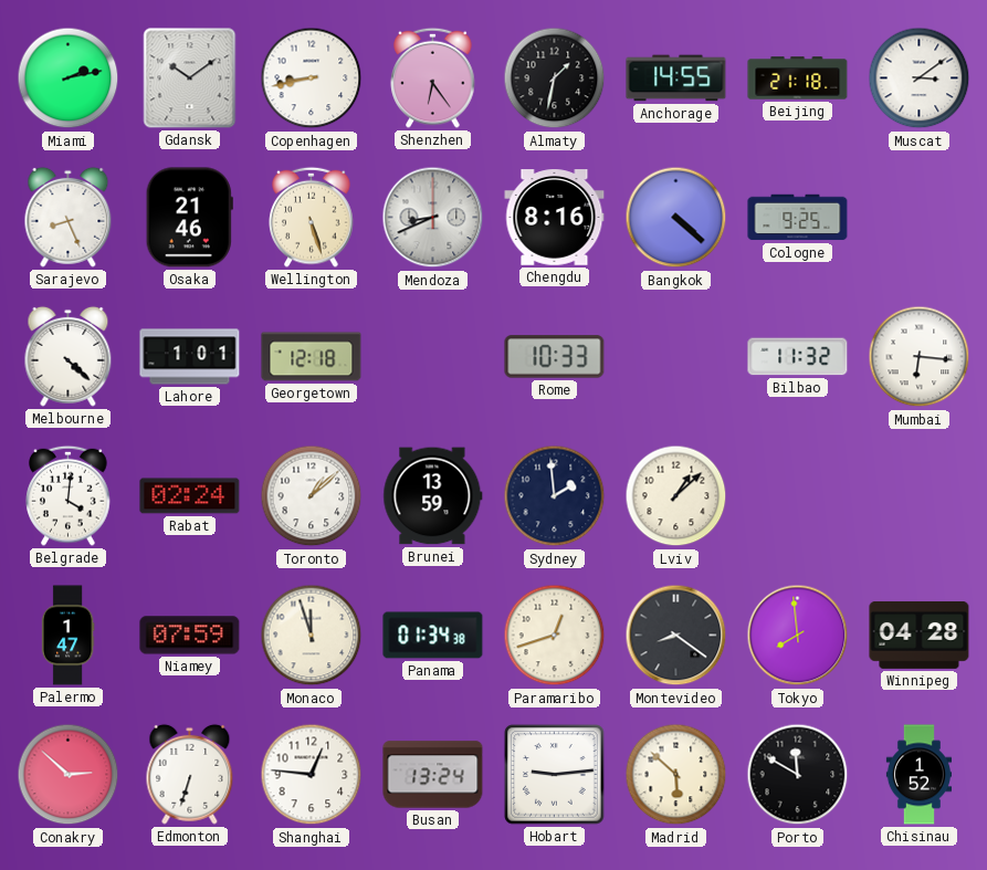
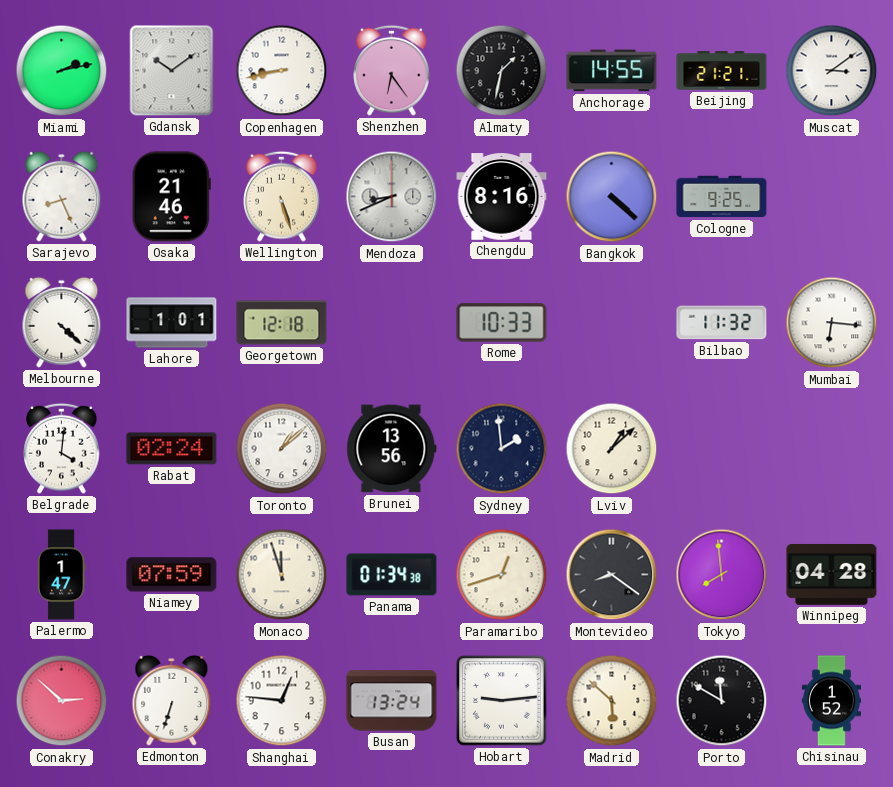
Beijing: 21:18 -> 21:21
Brunei: 13:59 -> 13:56
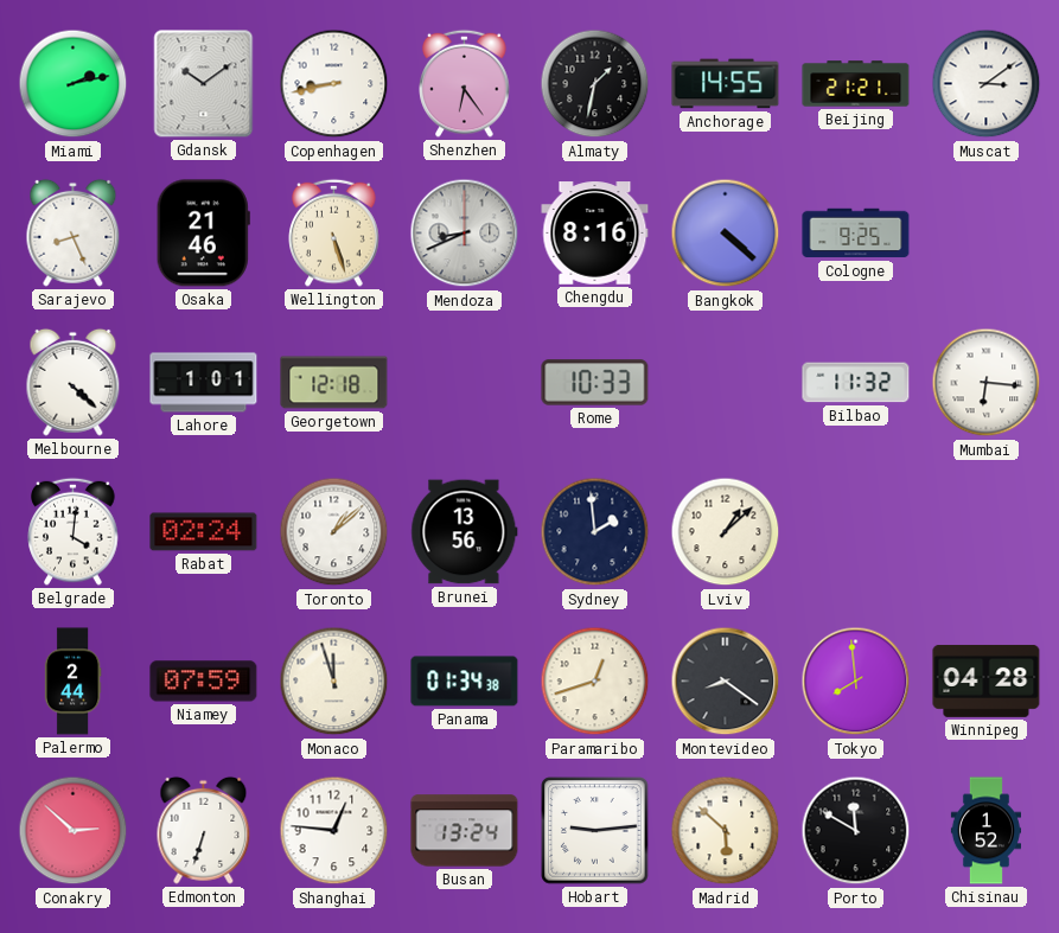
Palermo: 1:47 -> 2:44
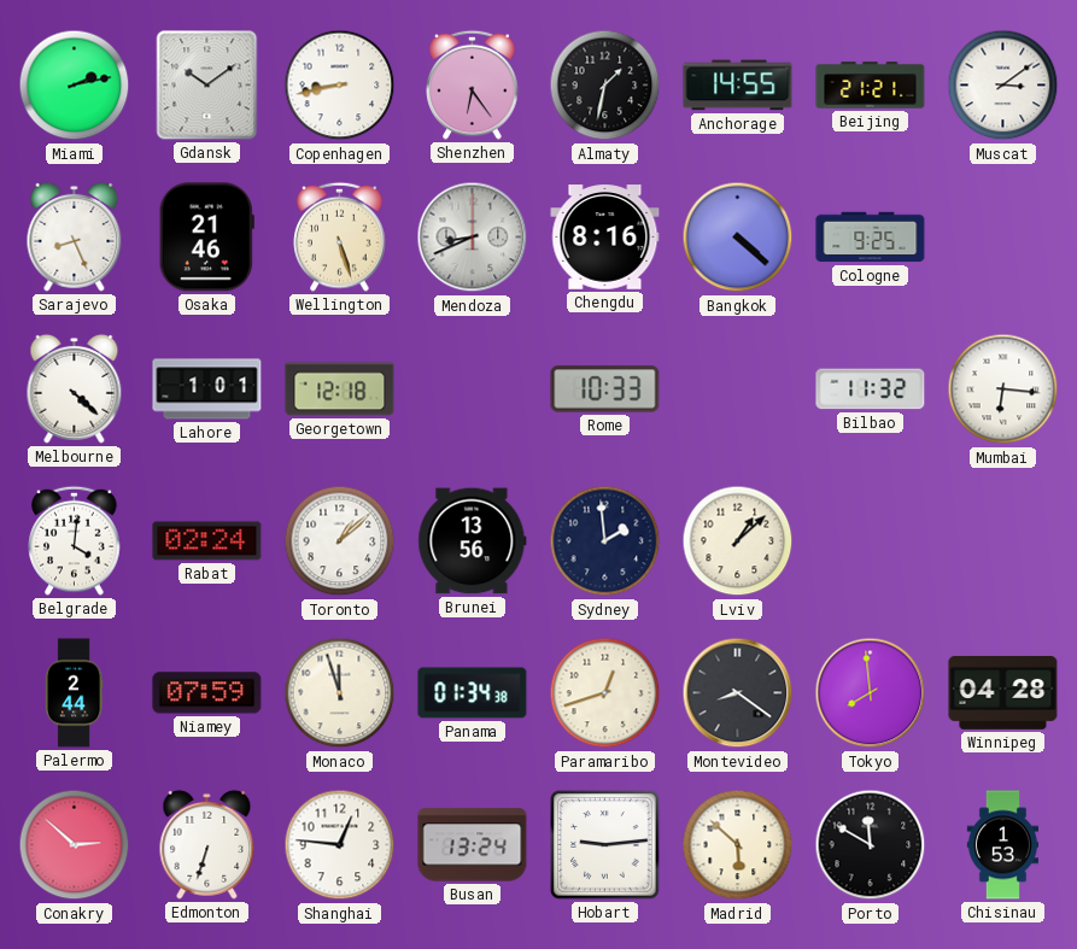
Chisinau: 1:52 -> 1:53
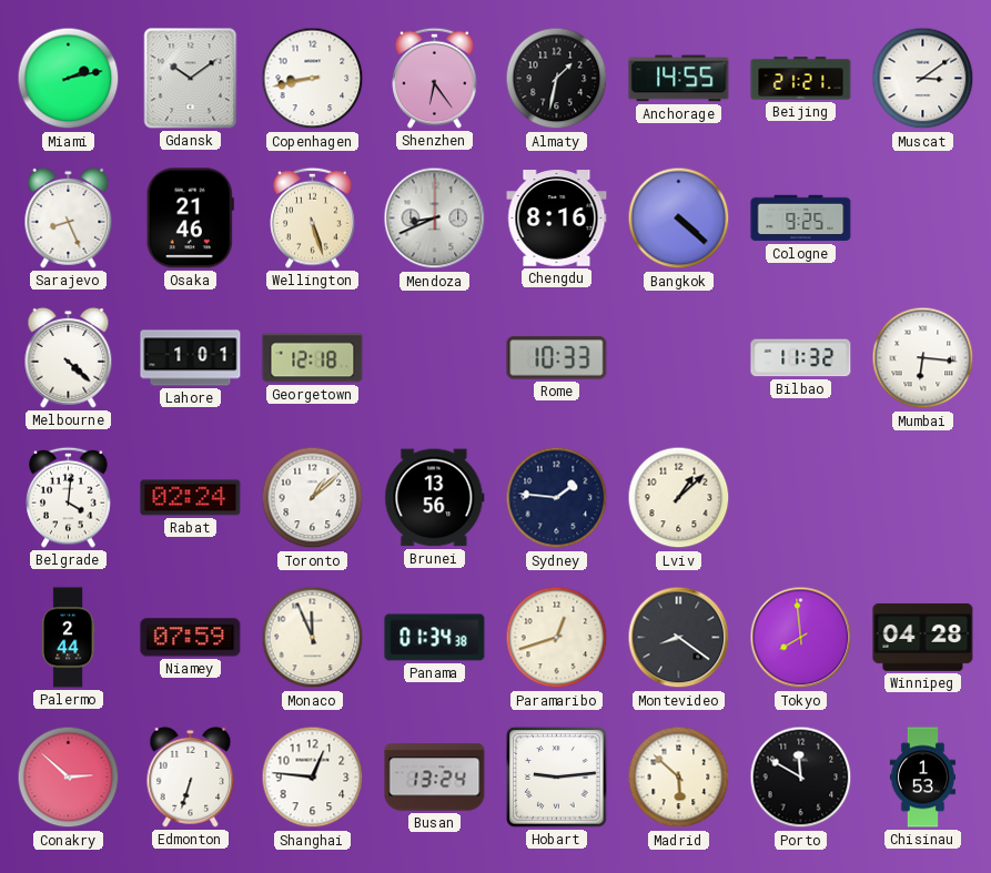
Sydney: 1:59 -> 1:46
Monaco: 11:57 -> 11:56
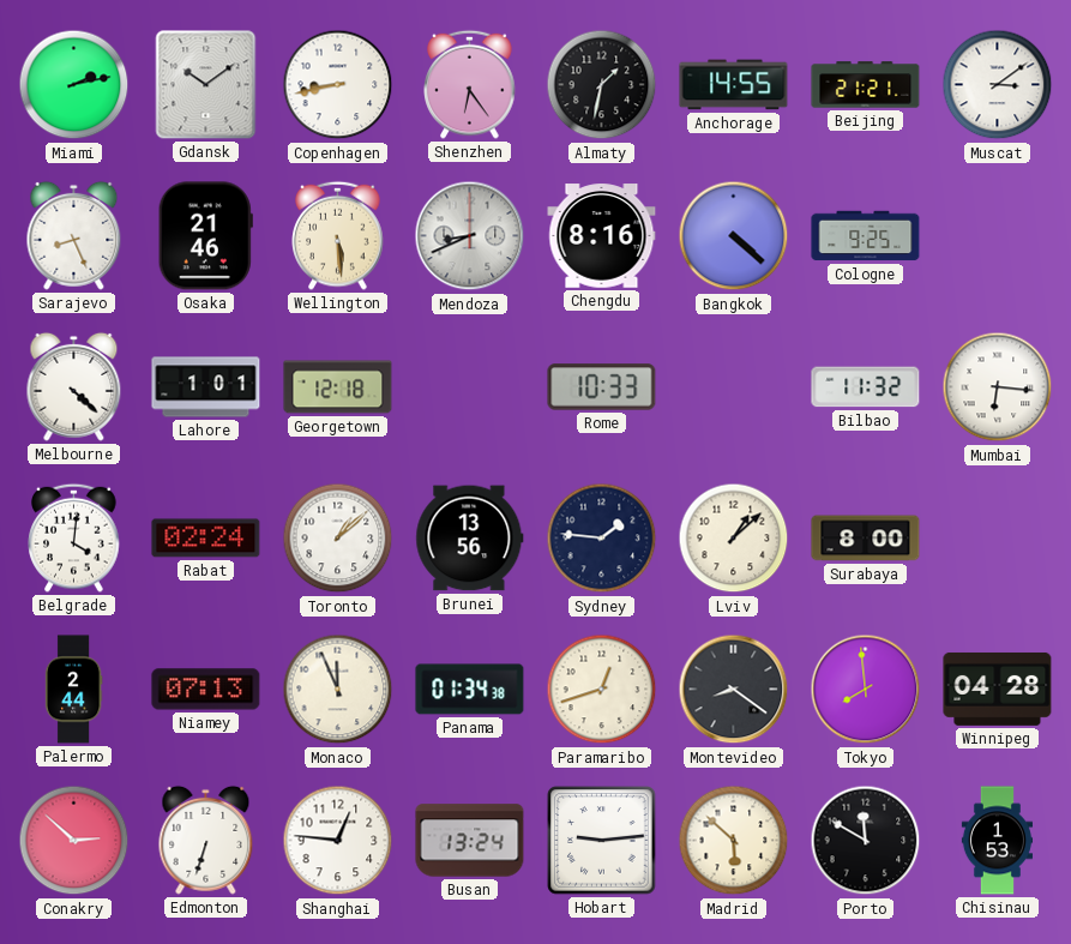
Wellington: 5:27 -> 5:29
Surabaya: none -> 8:00
Niamey: 07:59 -> 07:13
